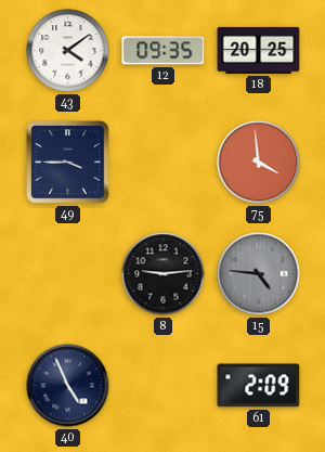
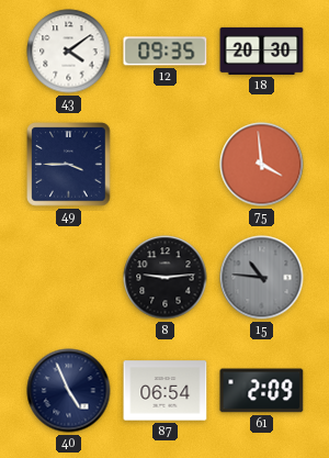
18: 20:25 -> 20:30
15: 4:46 -> 10:46
87: none -> 06:54
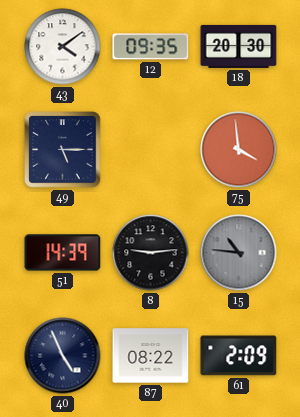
49: 3:45 -> 5:15
51: none -> 14:39
87: 06:54 -> 08:22
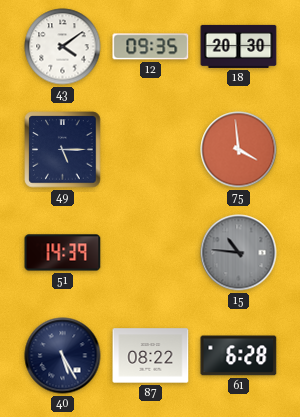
8: 9:14 -> none
40: 4:56 -> 5:25
61: 2:09 -> 6:28
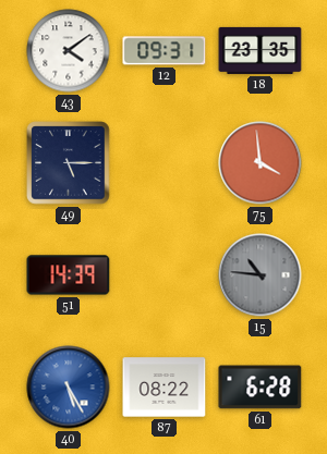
12: 09:35 -> 09:31
18: 20:30 -> 23:35
40 dial: navy -> blue
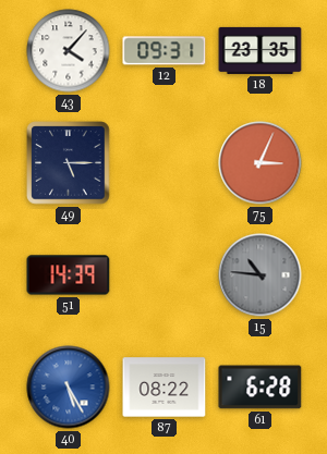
43: 4:09 -> 4:07
75: 3:59 -> 3:04
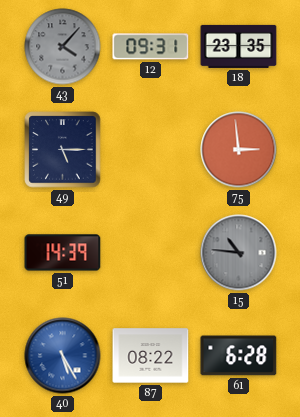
43 dial: white -> grey
75: 3:04 -> 2:59
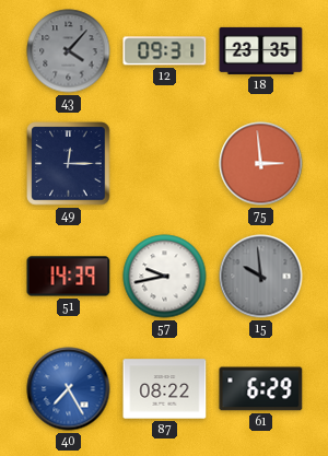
49: 5:15 -> 12:15
57: none -> 9:43
15: 10:46 -> 9:59
40: 5:25 -> 7:25
61: 6:28 -> 6:29
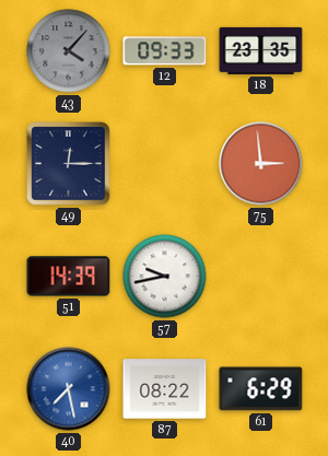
12: 09:31 -> 09:33
15: 9:59 -> none
40: 7:25 -> 7:28
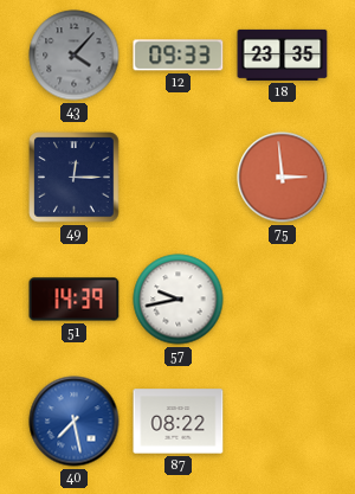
61: 6:29 -> none
